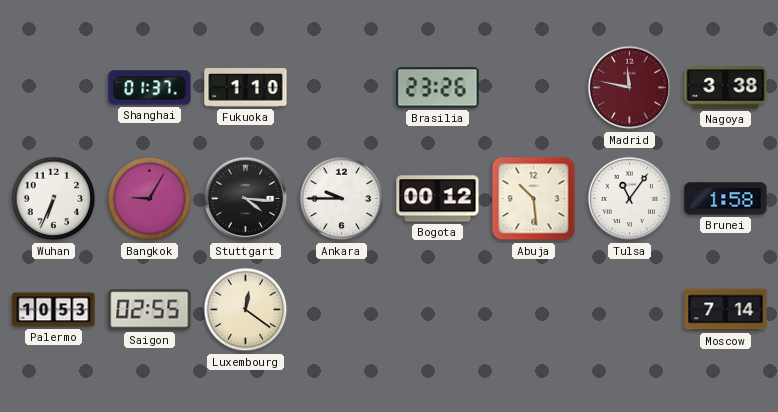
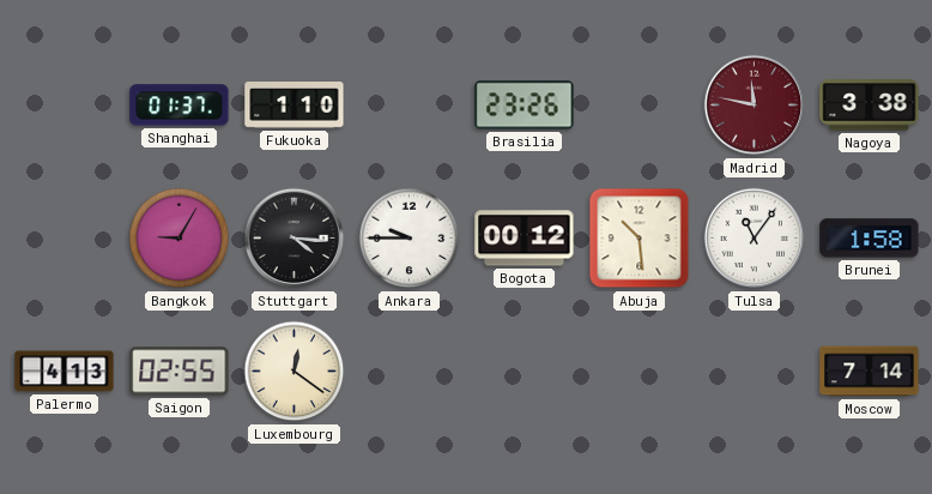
Wuhan: 6:34 -> none
Palermo: 10:53 -> 4:13
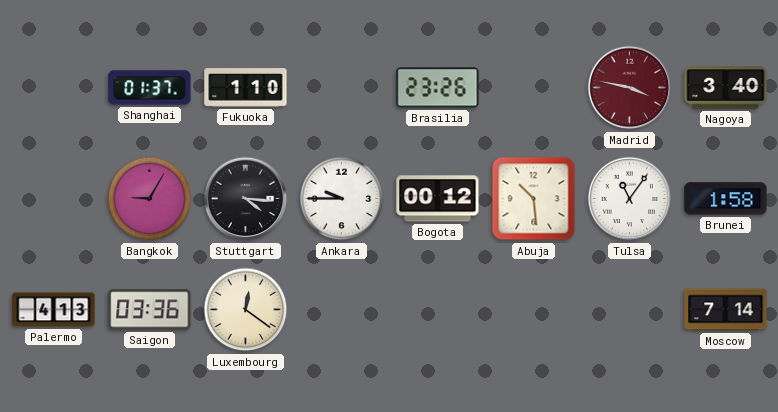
Madrid: 11:47 -> 3:47
Nagoya: 3:38 -> 3:40
Saigon: 02:55 -> 03:36
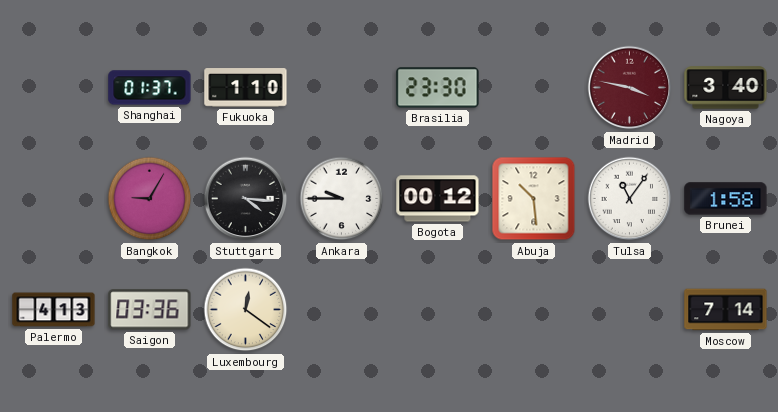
Brasilia: 23:26 -> 23:30
